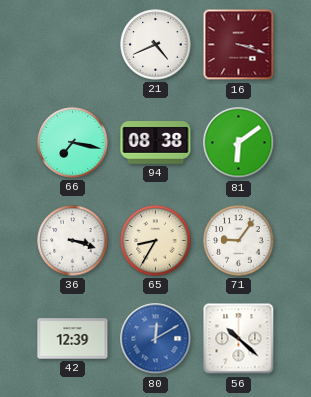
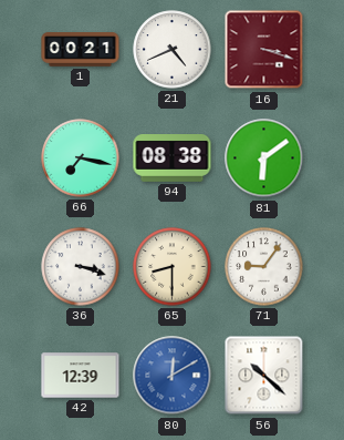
1: none -> 00:21
65: 8:35 -> 8:30
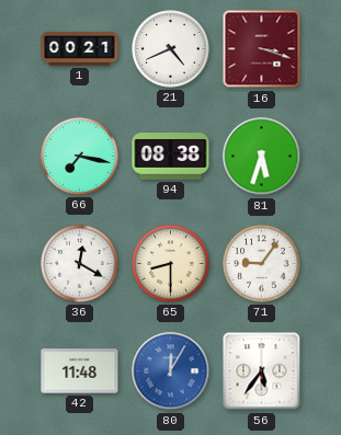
81: 6:09 -> 5:33
36: 3:18 -> 12:20
42: 12:39 -> 11:48
80: 12:10 -> 12:05
56: 10:22 -> 5:36
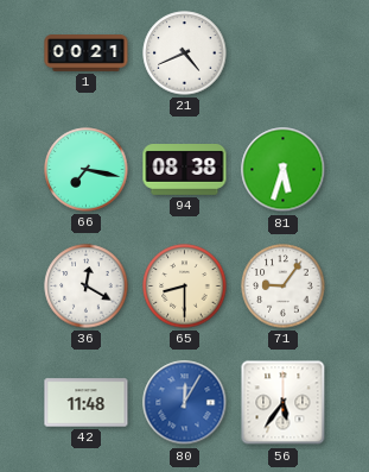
16: 3:18 -> none
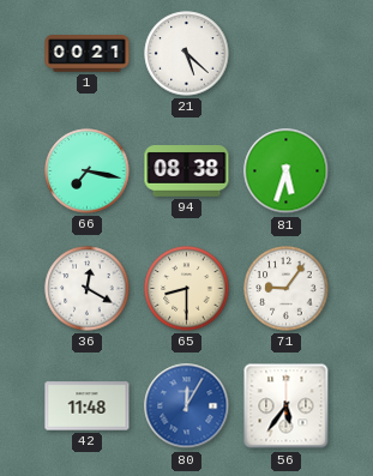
21: 4:41 -> 5:22
